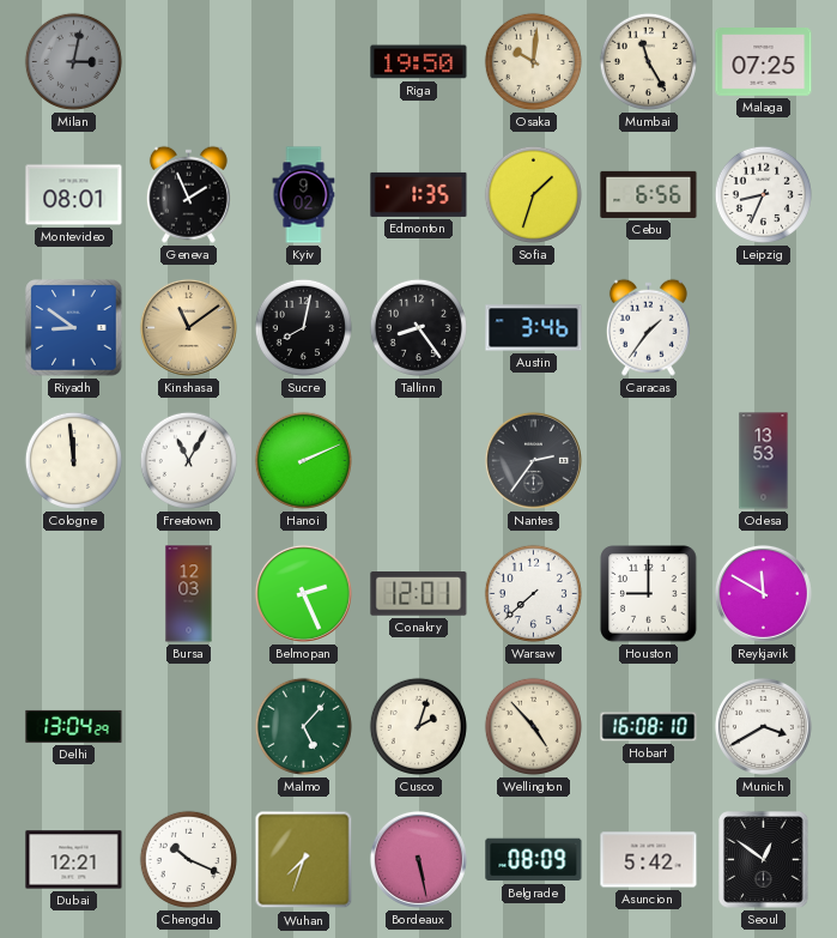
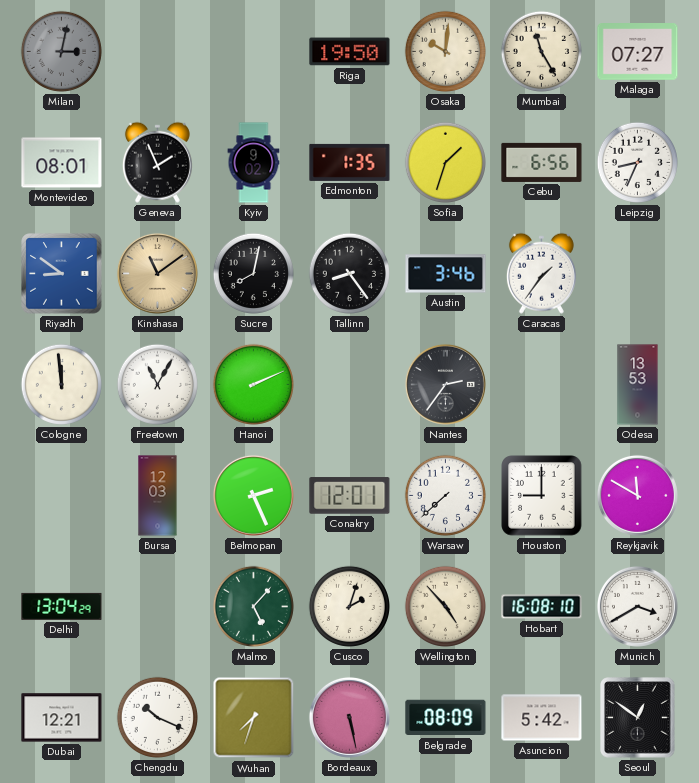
Malaga: 07:25 -> 07:27
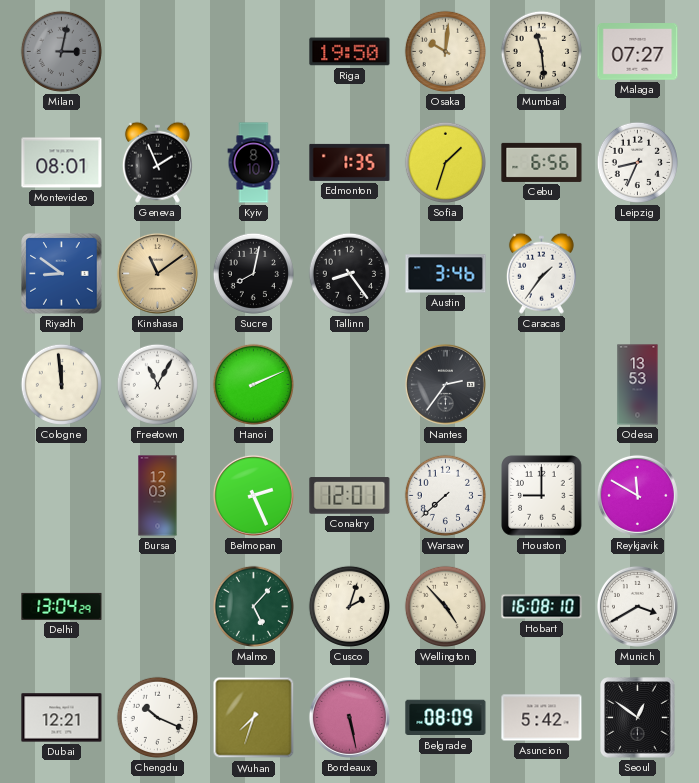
Mumbai: 11:25 -> 11:29
Kyiv: 9:02 -> 8:10
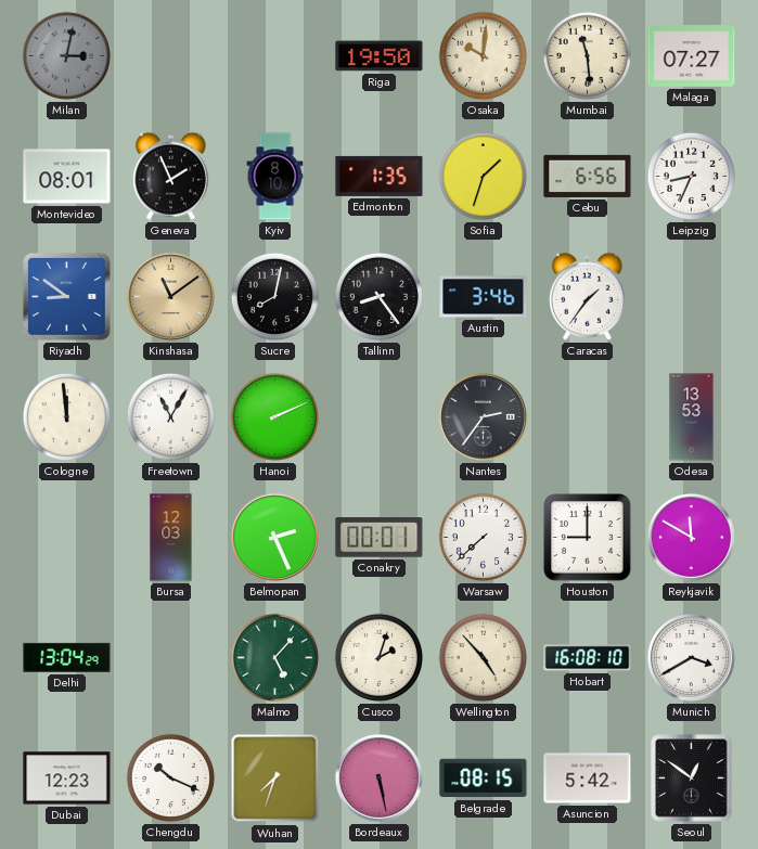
Conakry: 12:01 -> 00:01
Dubai: 12:21 -> 12:23
Belgrade: 08:09 -> 08:15
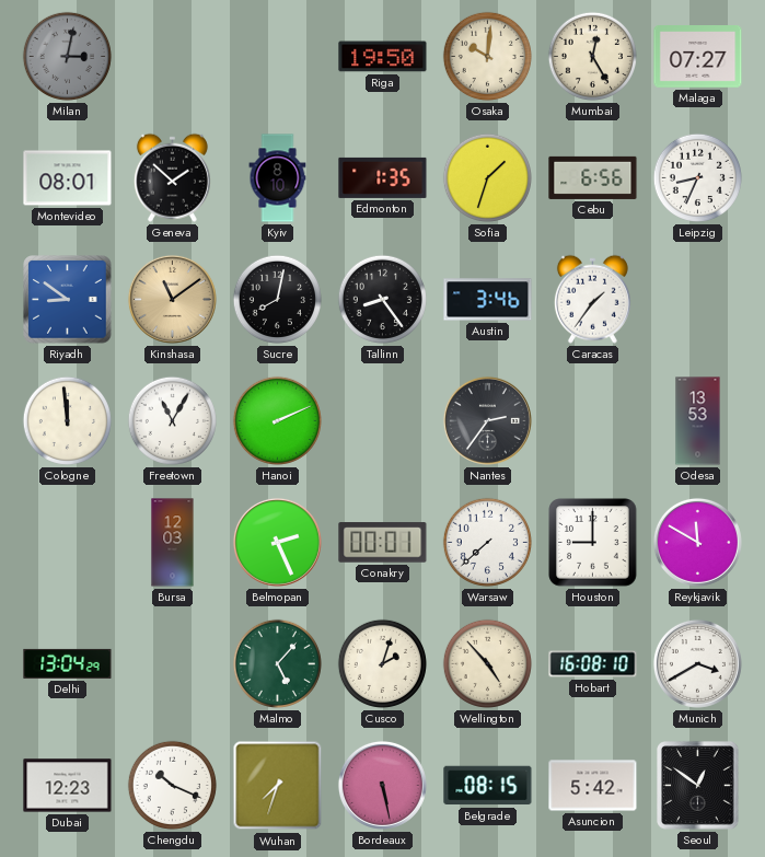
Mumbai: 11:29 -> 12:25
Geneva: 1:56 -> 1:52
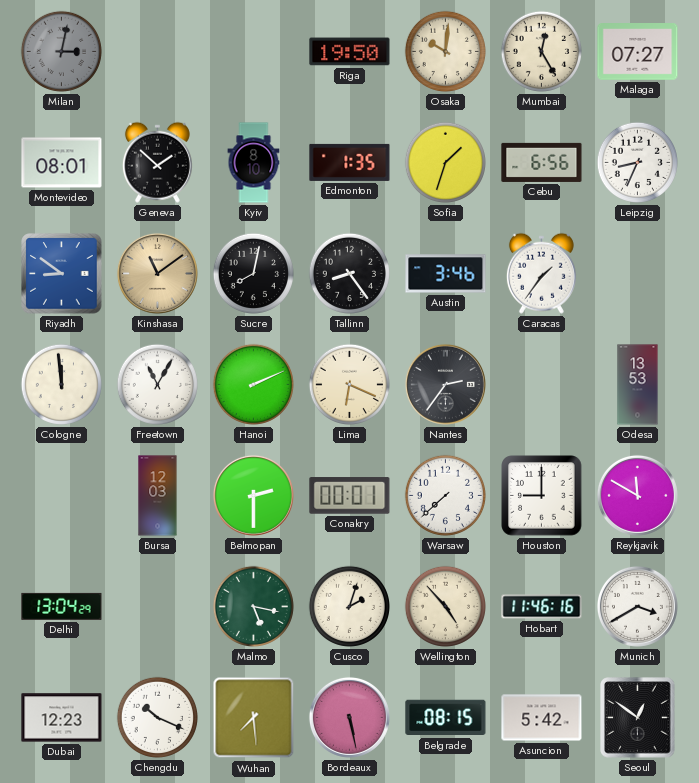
Lima: none -> 6:19
Belmopan: 2:26 -> 2:30
Malmo: 5:07 -> 5:17
Hobart: 16:08 -> 11:46
Wuhan: 7:33 -> 7:29
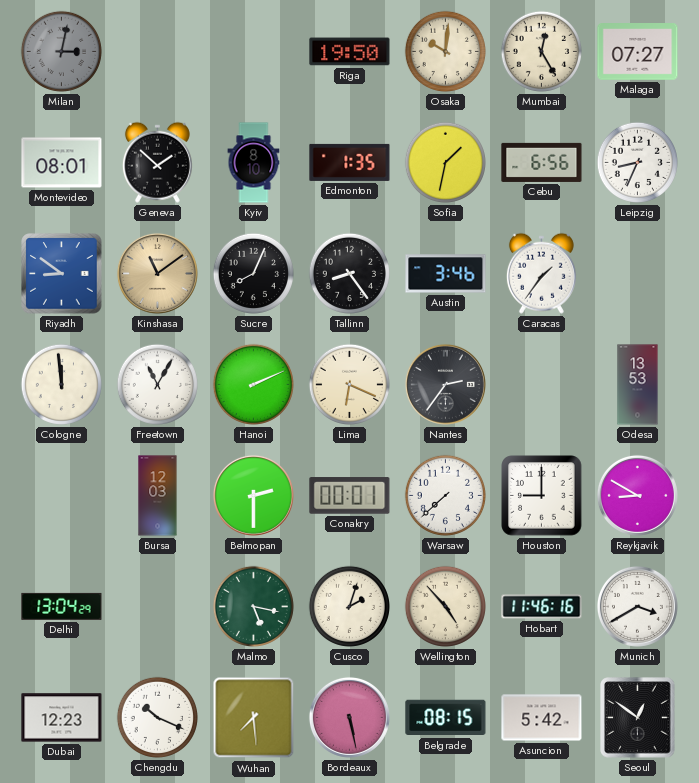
Sofia: 1:33 -> 1:32
Sucre: 8:02 -> 8:04
Reykjavik: 11:50 -> 8:50
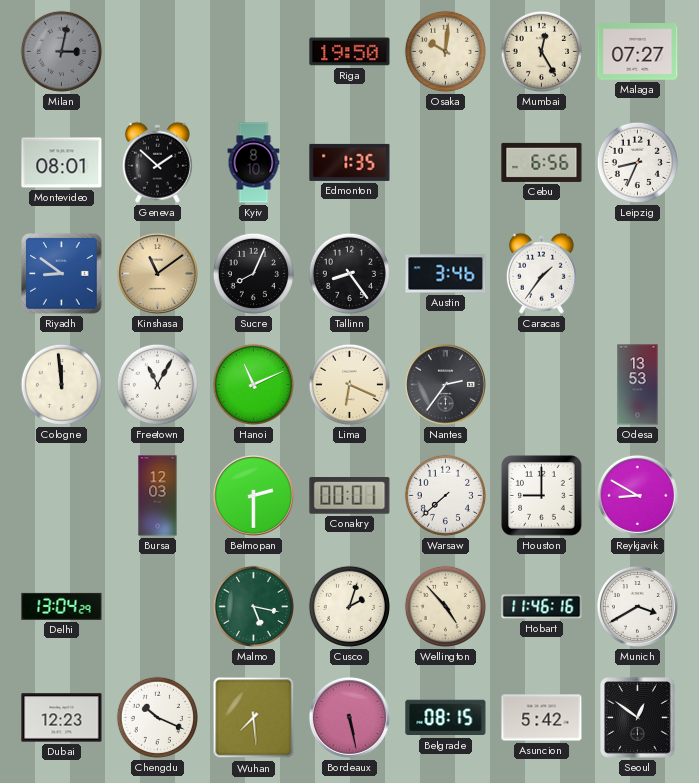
Sofia: 1:32 -> none
Hanoi: 2:11 -> 11:11
